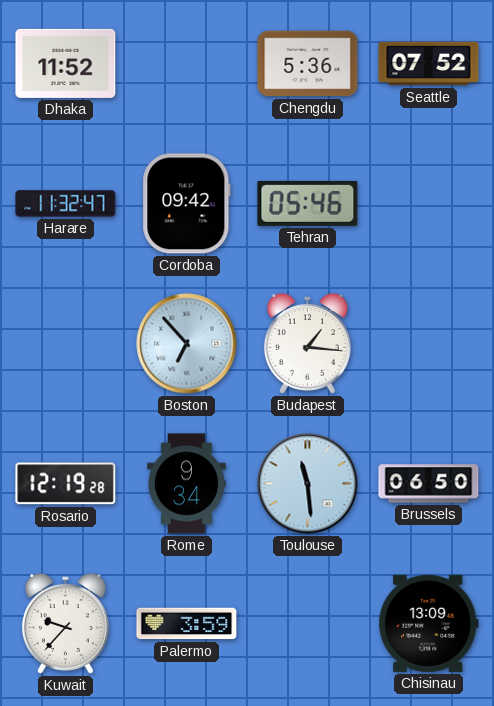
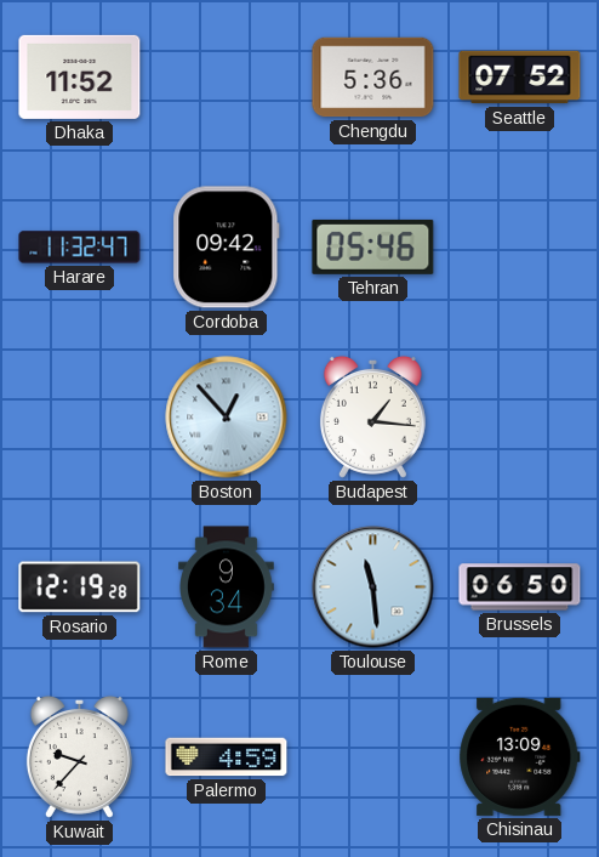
Boston: 6:53 -> 12:53
Palermo: 3:59 -> 4:59
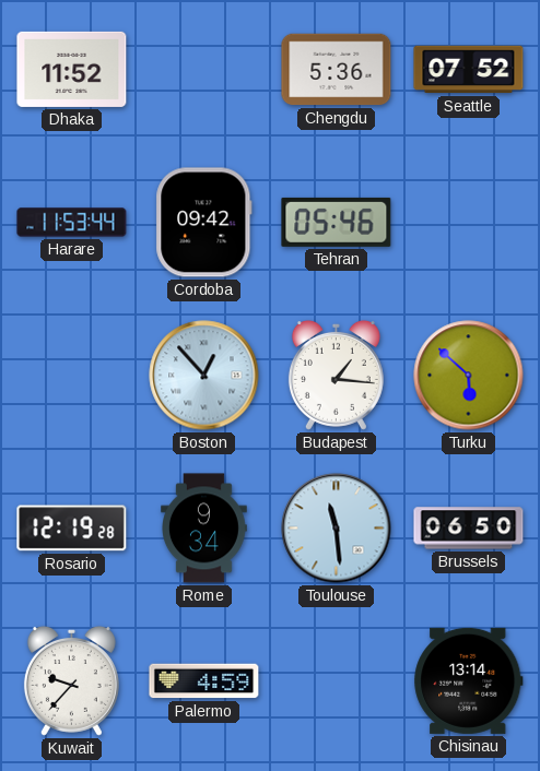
Harare: 11:32 -> 11:53
Turku: none -> 5:52
Chisinau: 13:09 -> 13:14
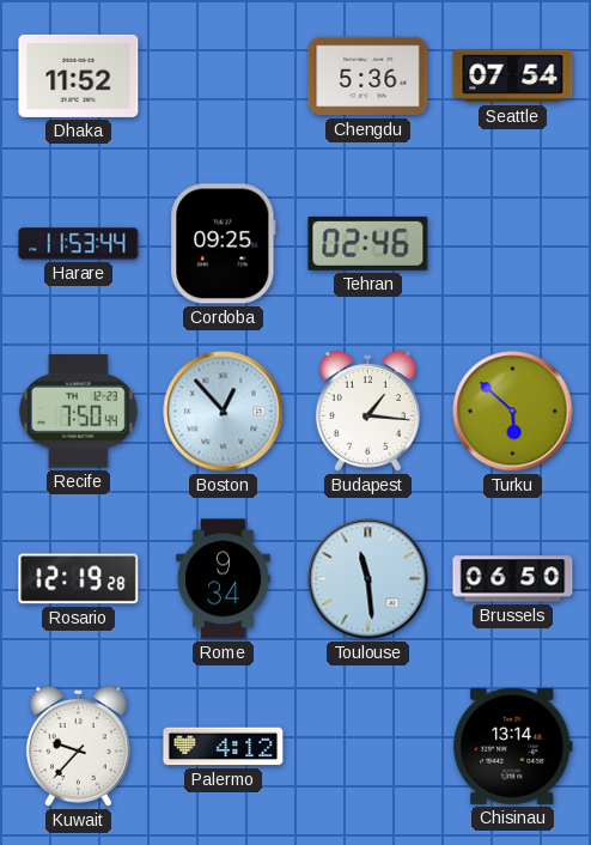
Seattle: 07:52 -> 07:54
Cordoba: 09:42 -> 09:25
Tehran: 05:46 -> 02:46
Recife: none -> 7:50
Palermo: 4:59 -> 4:12
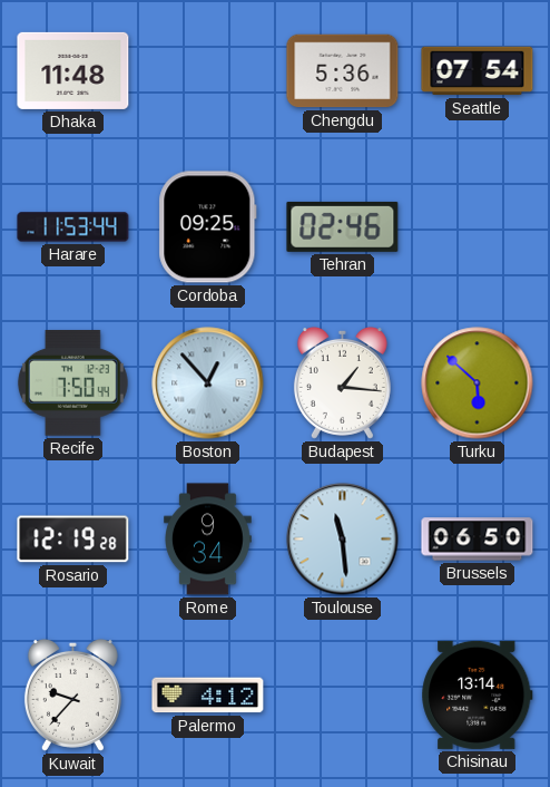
Dhaka: 11:52 -> 11:48
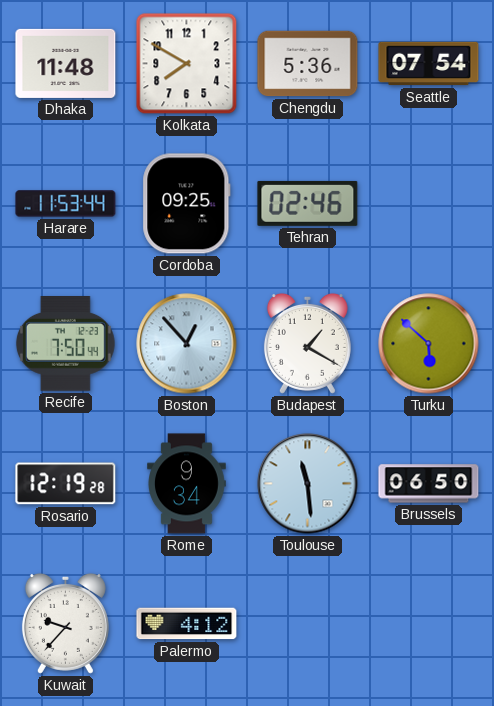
Kolkata: none -> 7:50
Budapest: 1:16 -> 1:20
Chisinau: 13:14 -> none
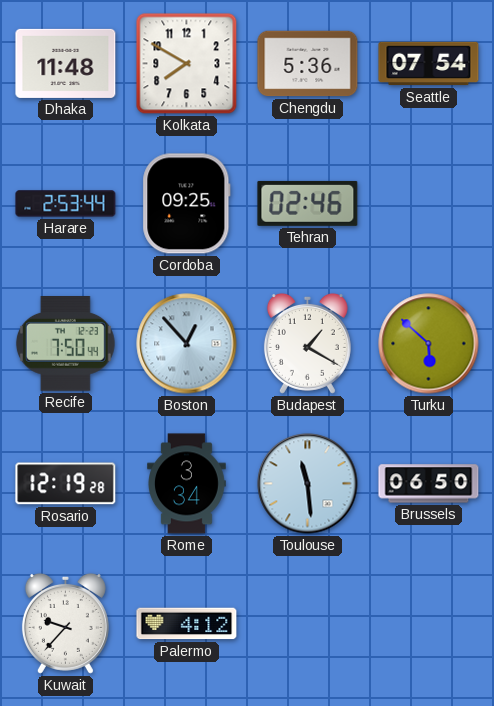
Harare: 11:53 -> 2:53
Rome: 9:34 -> 3:34
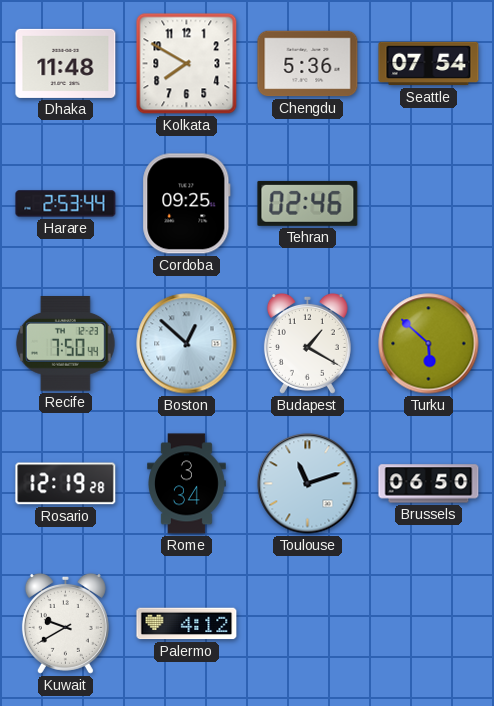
Boston: 12:53 -> 12:52
Toulouse: 11:29 -> 11:12
Kuwait: 9:37 -> 9:40
